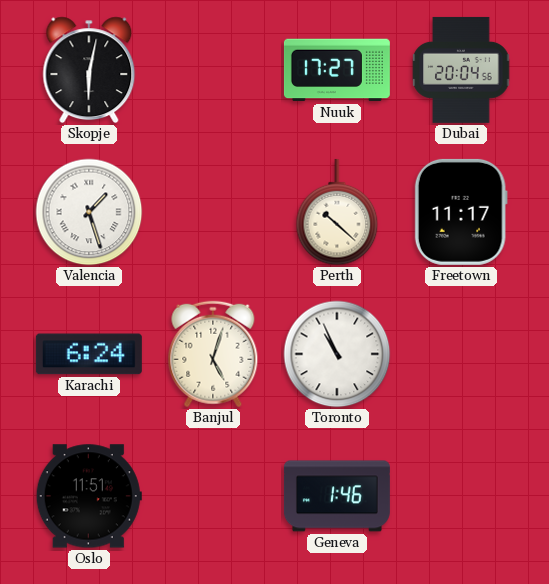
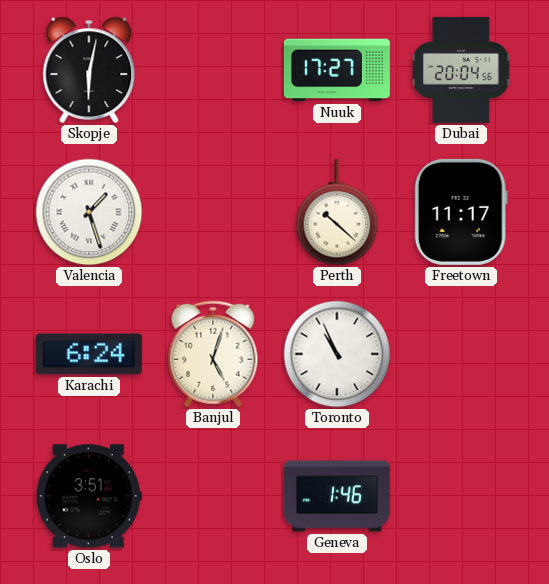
Oslo: 11:51 -> 3:51
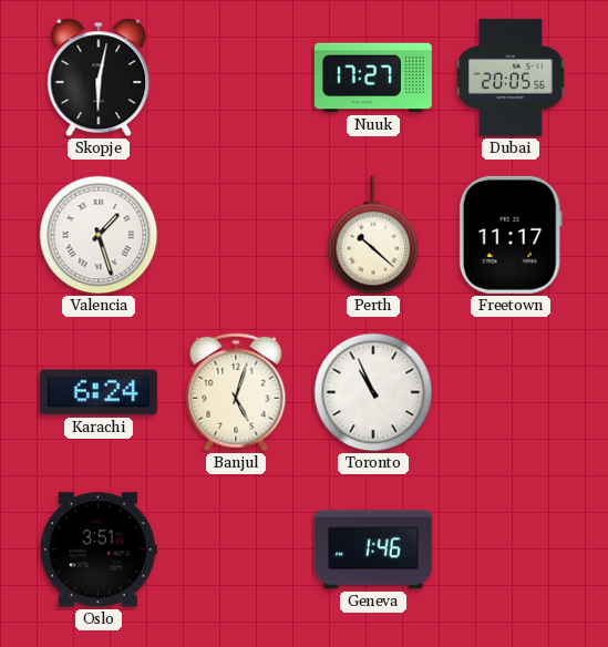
Dubai: 20:04 -> 20:05
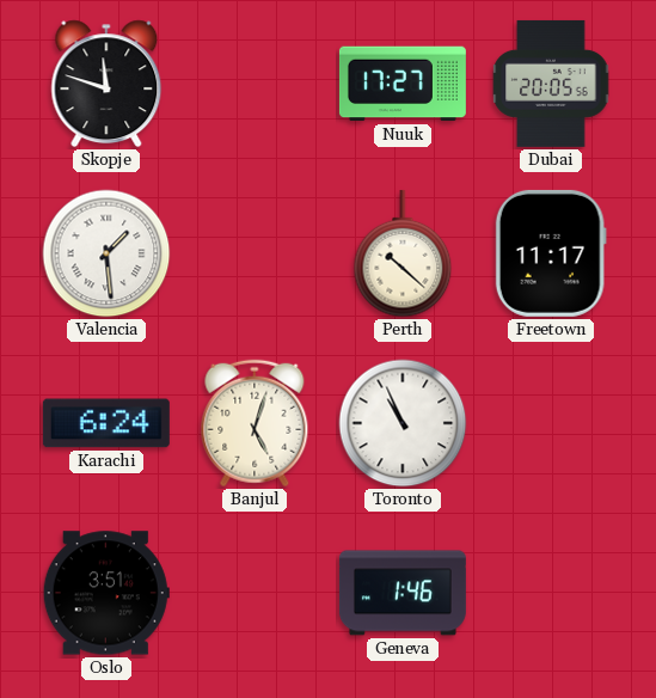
Skopje: 6:02 -> 11:48
Valencia: 1:27 -> 1:29
